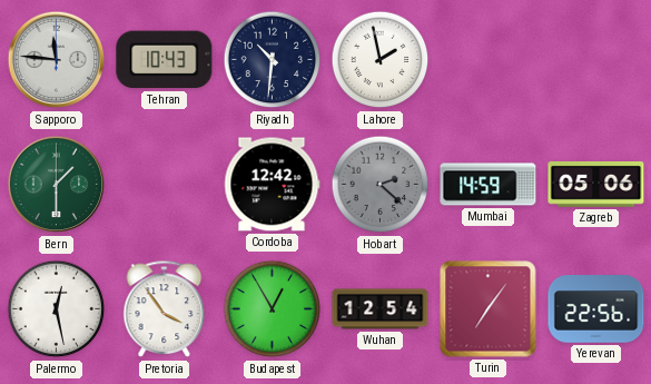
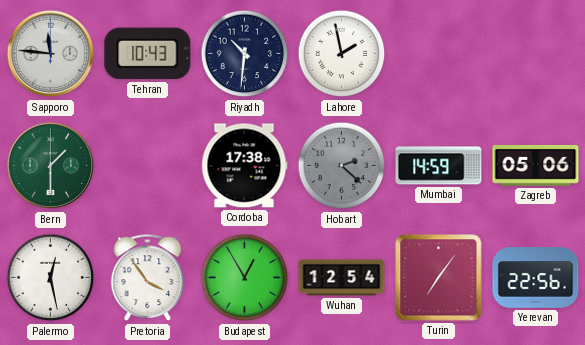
Cordoba: 12:42 -> 17:38
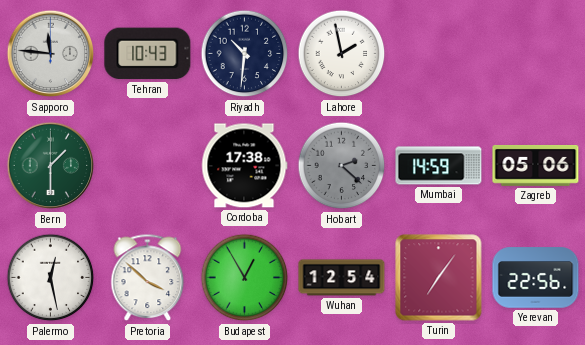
Pretoria: 3:54 -> 3:52
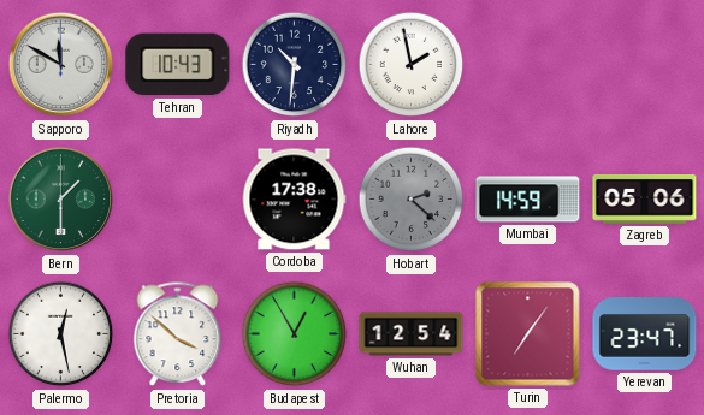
Sapporo: 11:46 -> 11:50
Yerevan: 22:56 -> 23:47
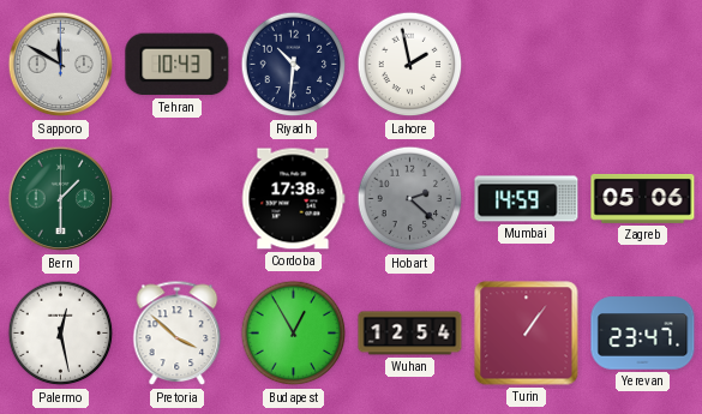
Turin: 7:06 -> 1:06
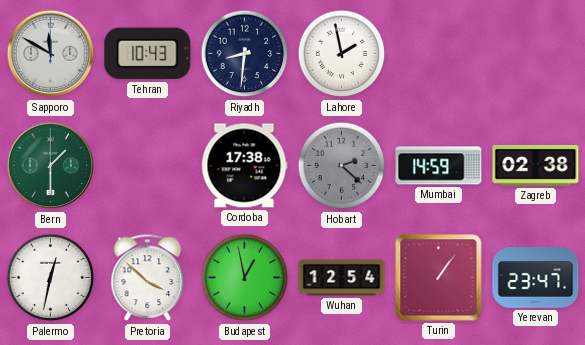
Riyadh: 10:31 -> 8:31
Zagreb: 05:06 -> 02:38
Palermo: 12:28 -> 12:32
Budapest: 12:55 -> 12:58
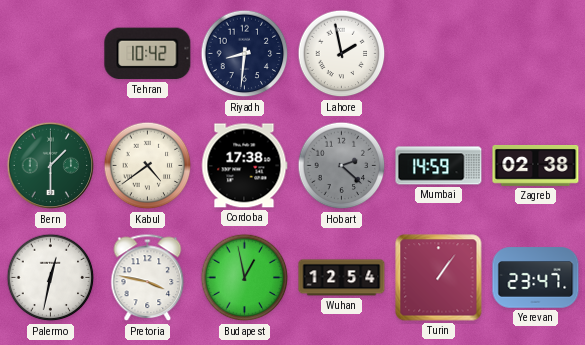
Sapporo: 11:50 -> none
Tehran: 10:43 -> 10:42
Kabul: none -> 4:39
Pretoria: 3:52 -> 3:47
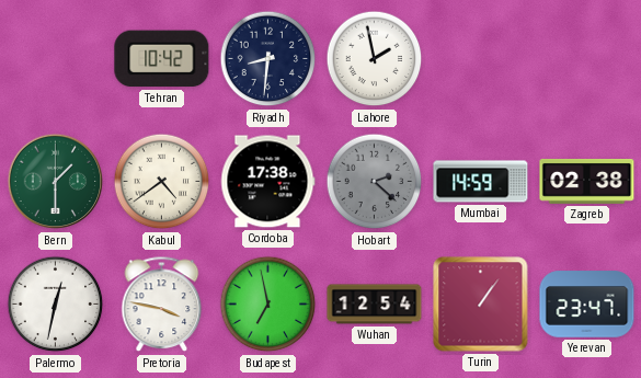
Budapest: 12:58 -> 6:58
